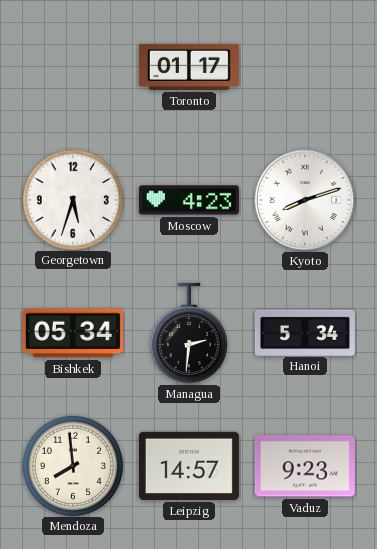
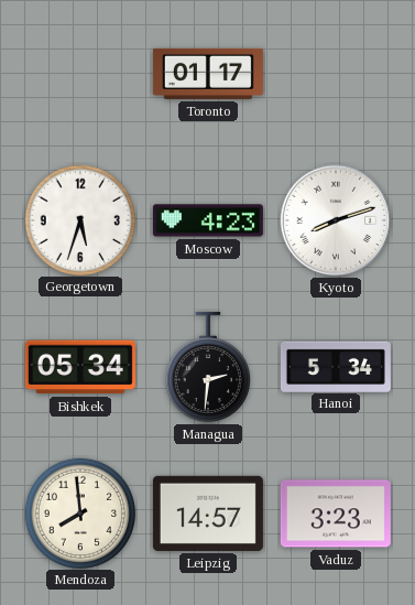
Vaduz: 9:23 -> 3:23
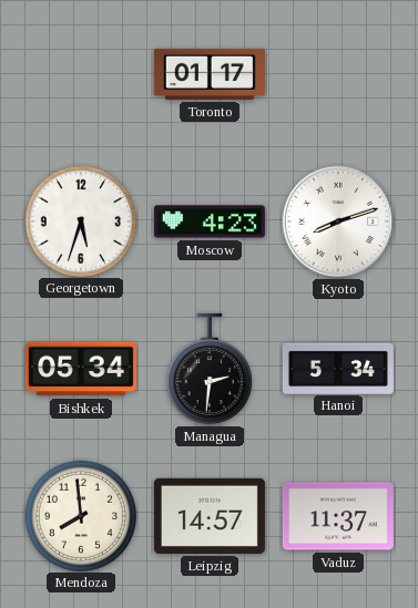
Vaduz: 3:23 -> 11:37
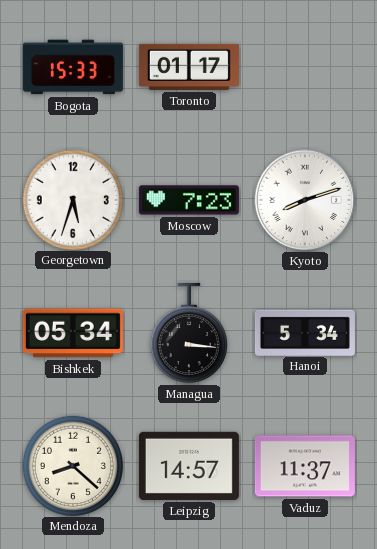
Bogota: none -> 15:33
Moscow: 4:23 -> 7:23
Managua: 2:31 -> 3:16
Mendoza: 7:59 -> 8:22
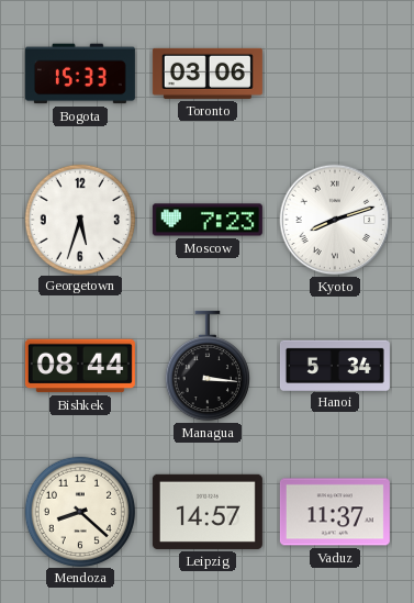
Toronto: 01:17 -> 03:06
Bishkek: 05:34 -> 08:44
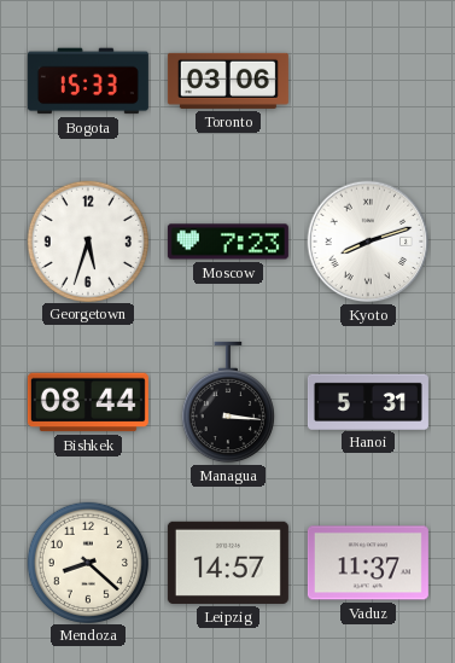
Hanoi: 5:34 -> 5:31
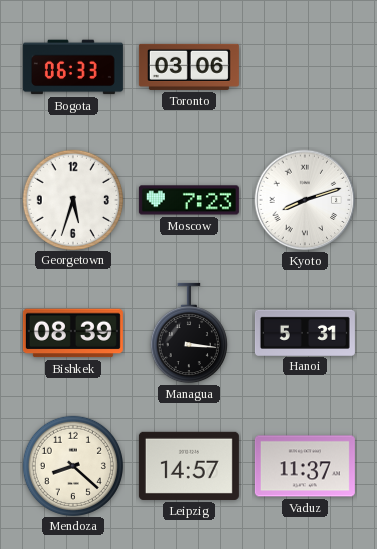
Bogota: 15:33 -> 06:33
Bishkek: 08:44 -> 08:39
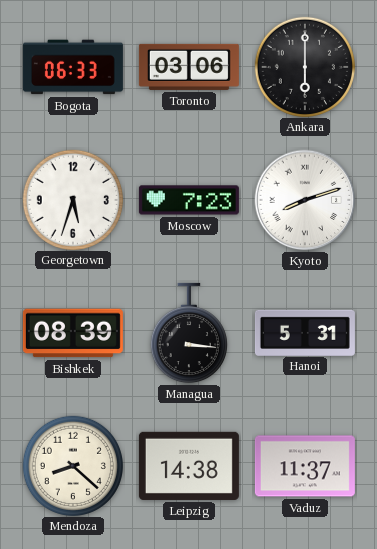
Ankara: none -> 6:00
Leipzig: 14:57 -> 14:38
